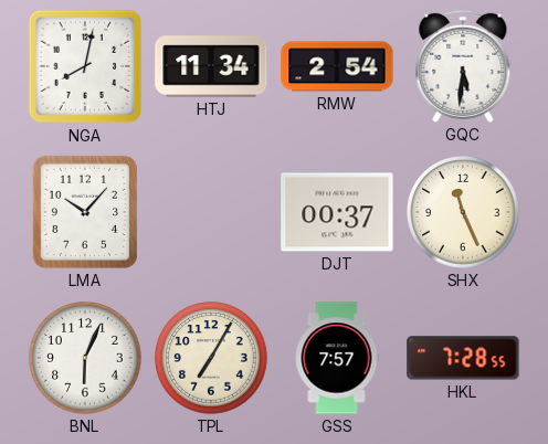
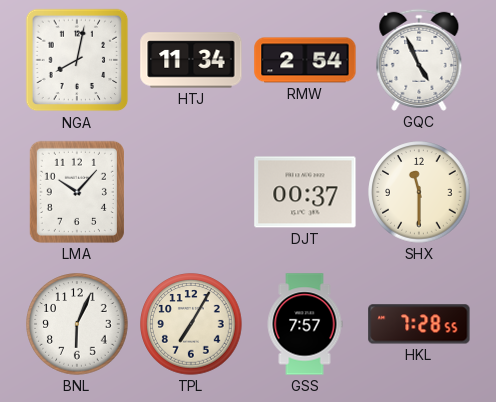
GQC: 5:31 -> 4:56
SHX: 11:26 -> 11:30
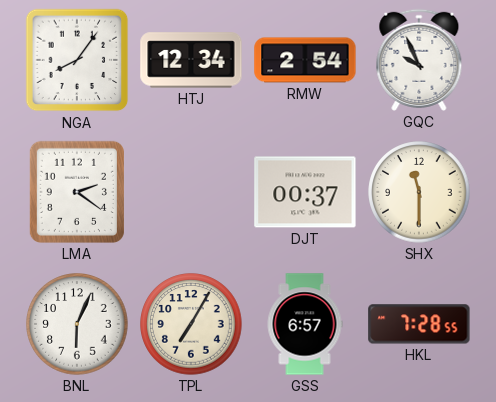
NGA: 8:02 -> 8:06
HTJ: 11:34 -> 12:34
GQC: 4:56 -> 9:56
LMA: 10:07 -> 2:21
GSS: 7:57 -> 6:57
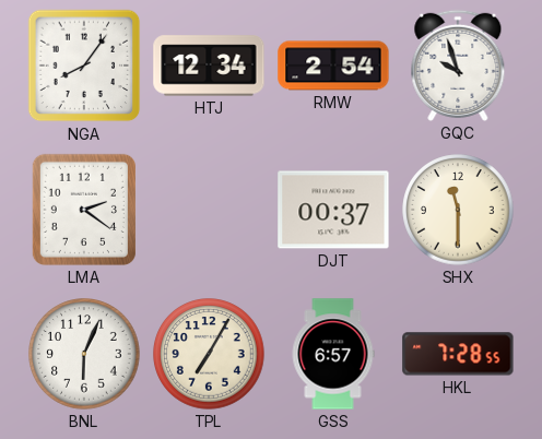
GQC: 9:56 -> 9:57
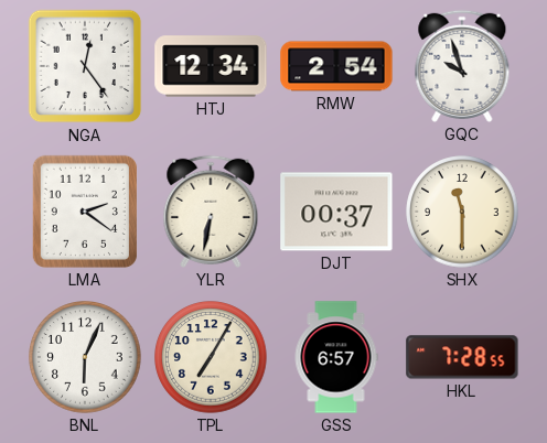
NGA: 8:06 -> 12:24
YLR: none -> 6:32
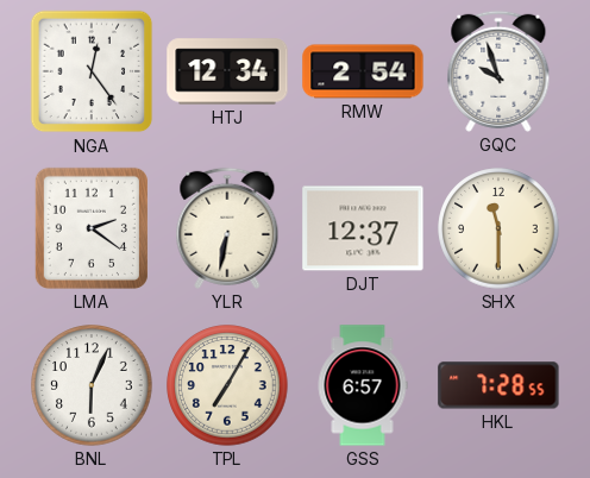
DJT: 00:37 -> 12:37
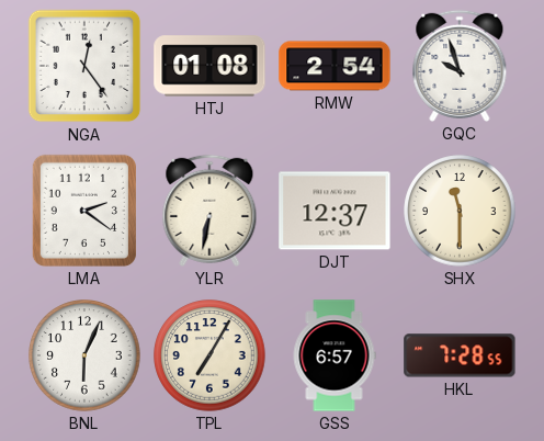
HTJ: 12:34 -> 01:08
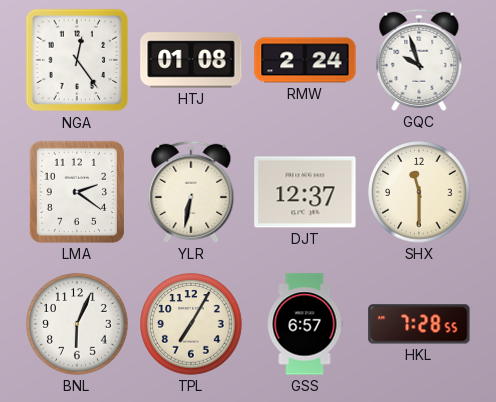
RMW: 2:54 -> 2:24
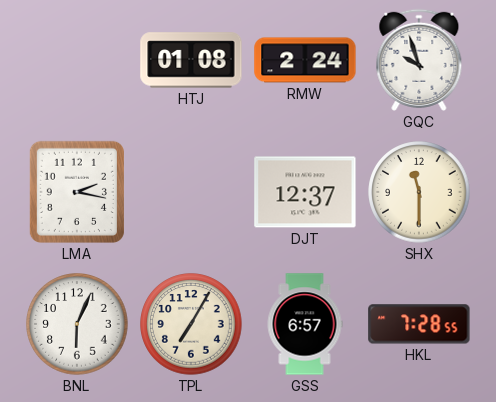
NGA: 12:24 -> none
LMA: 2:21 -> 2:17
YLR: 6:32 -> none
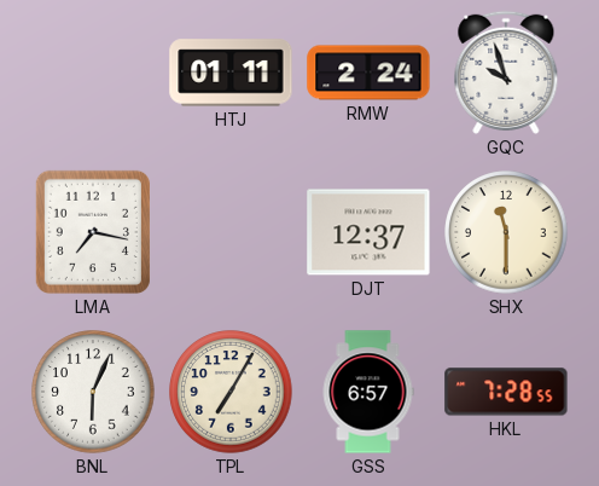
HTJ: 01:08 -> 01:11
LMA: 2:17 -> 7:17
